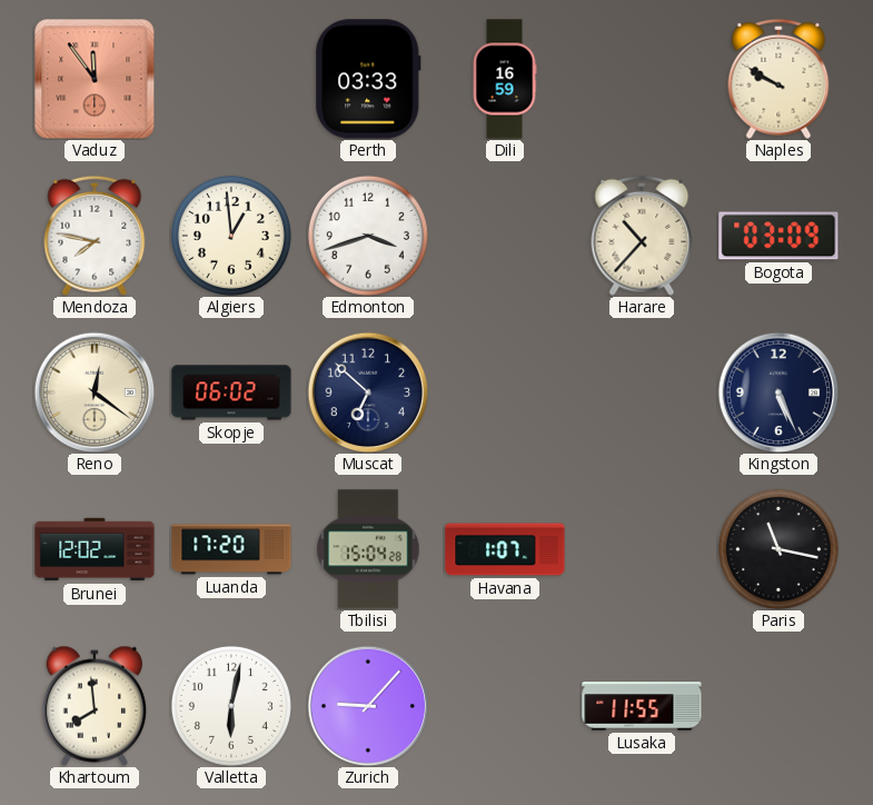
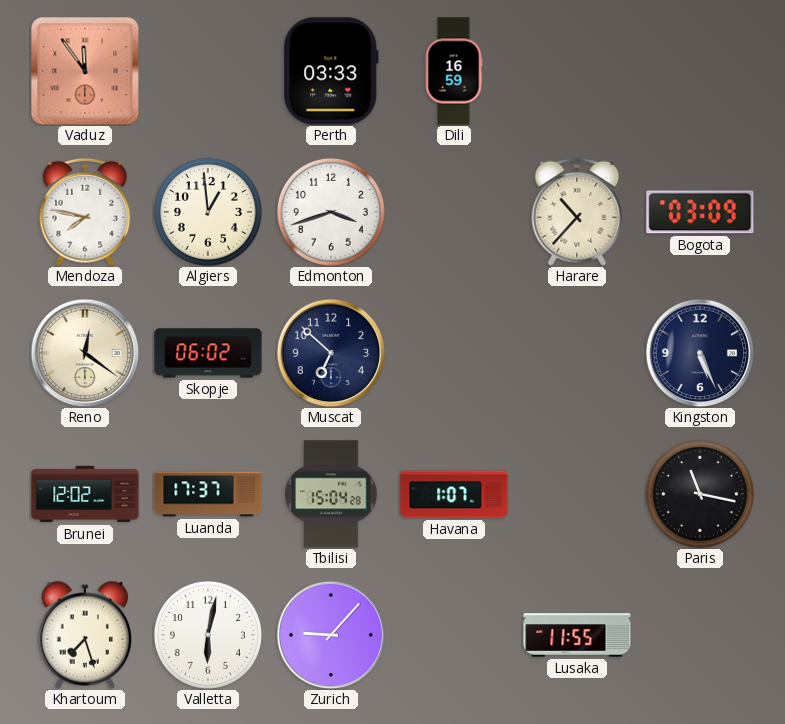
Naples: 9:50 -> none
Luanda: 17:20 -> 17:37
Khartoum: 7:59 -> 7:27
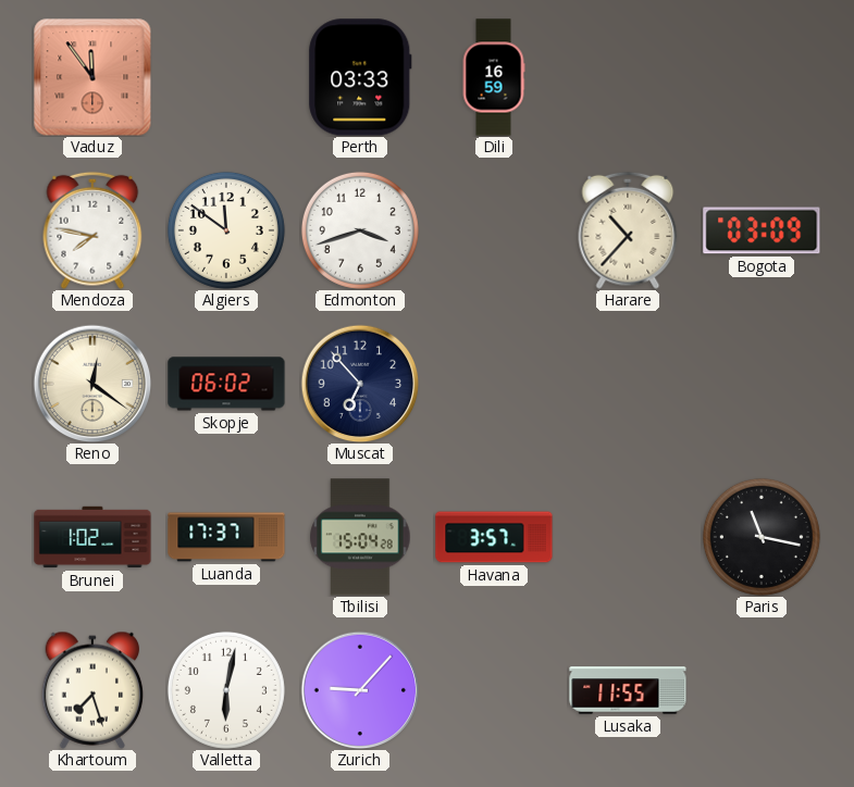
Algiers: 12:59 -> 11:51
Muscat: 6:52 -> 6:53
Kingston: 5:26 -> none
Brunei: 12:02 -> 1:02
Havana: 1:07 -> 3:57
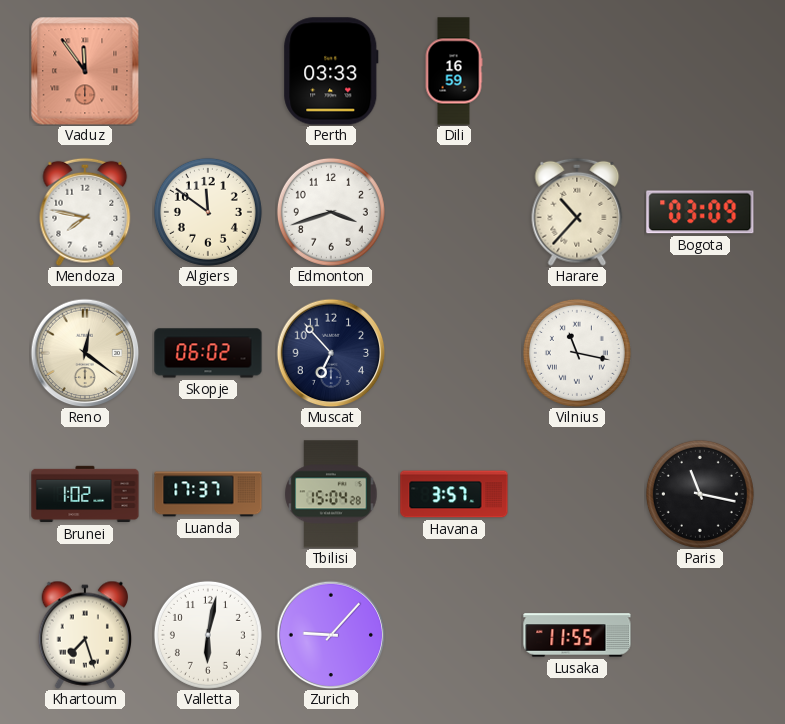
Vilnius: none -> 11:17
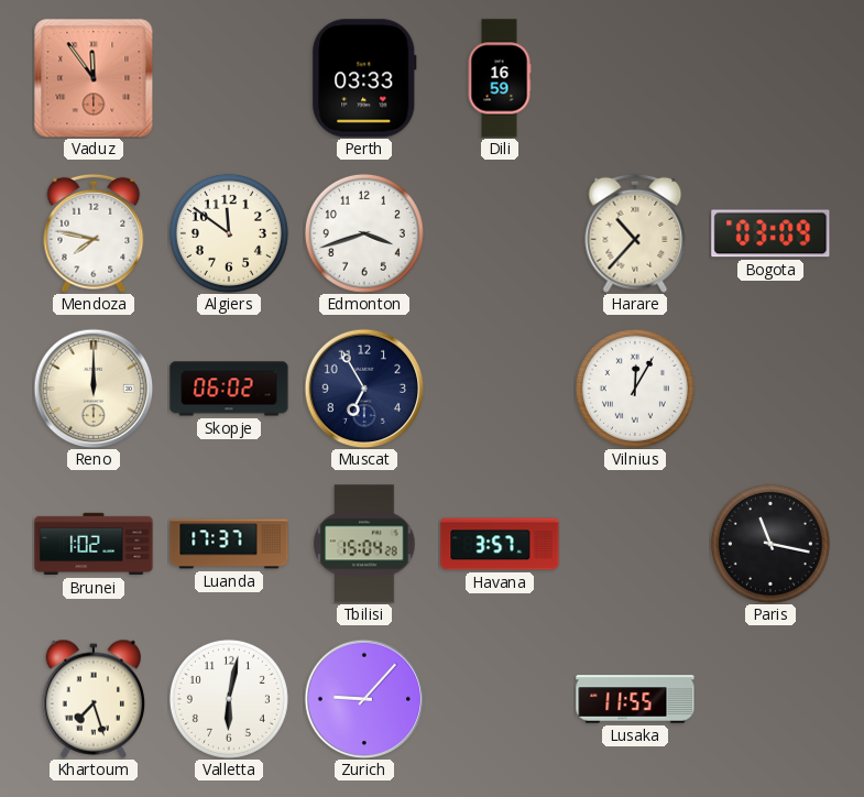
Reno: 12:21 -> 12:00
Muscat: 6:53 -> 6:55
Vilnius: 11:17 -> 12:05
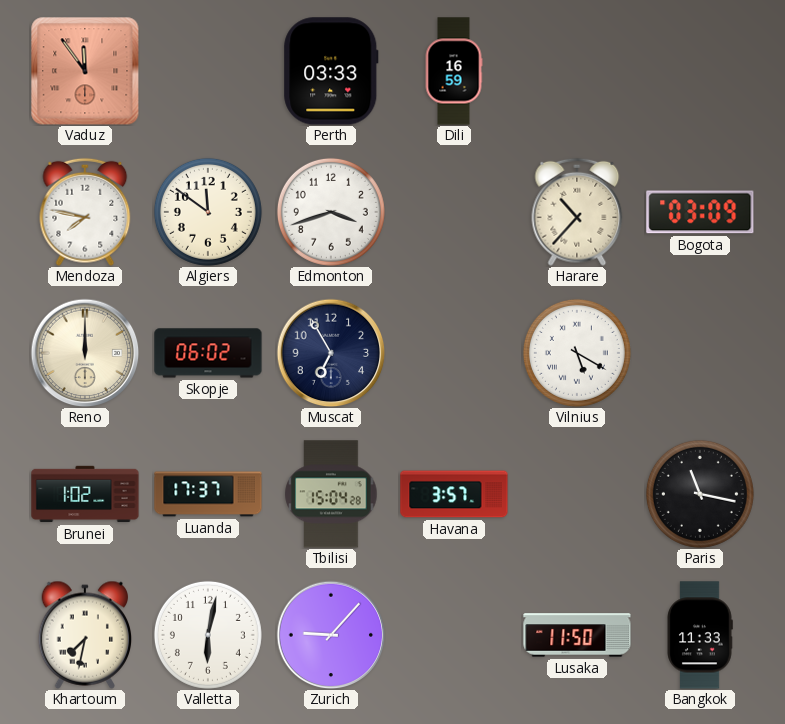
Vilnius: 12:05 -> 5:20
Khartoum: 7:27 -> 7:32
Lusaka: 11:55 -> 11:50
Bangkok: none -> 11:33
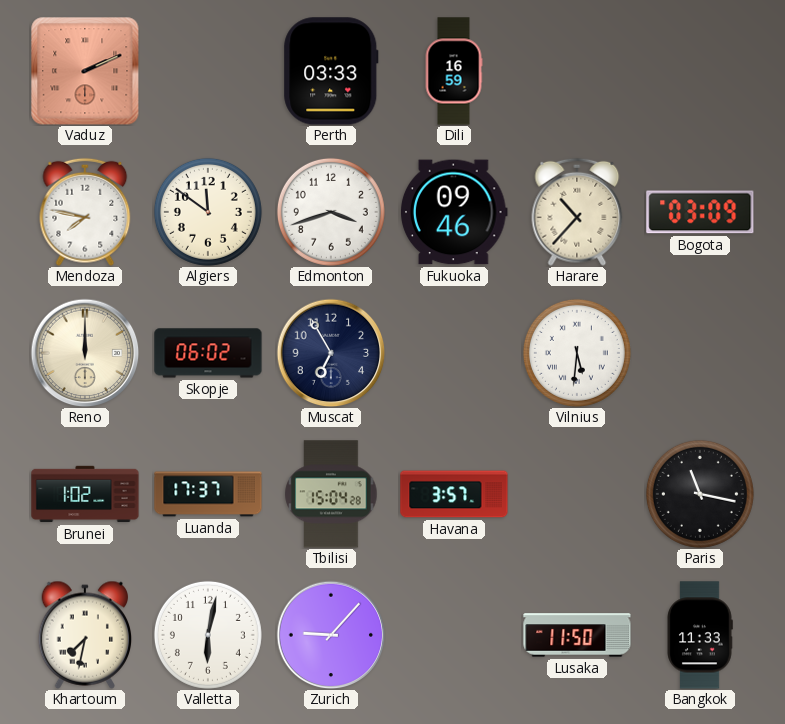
Vaduz: 11:54 -> 2:11
Fukuoka: none -> 09:46
Vilnius: 5:20 -> 5:31
